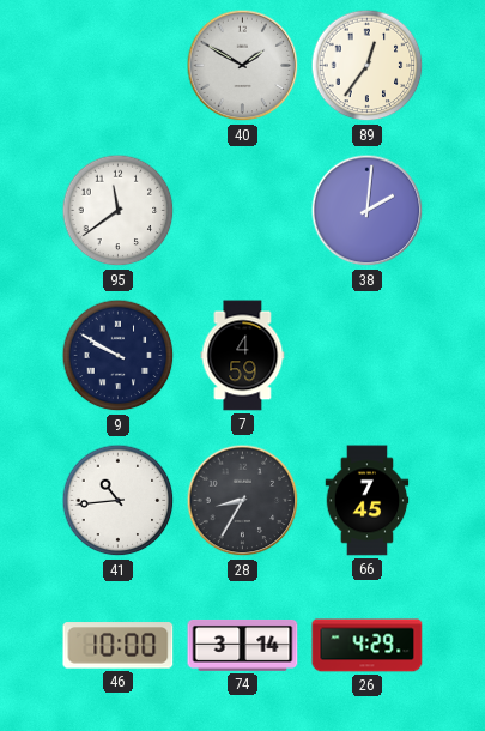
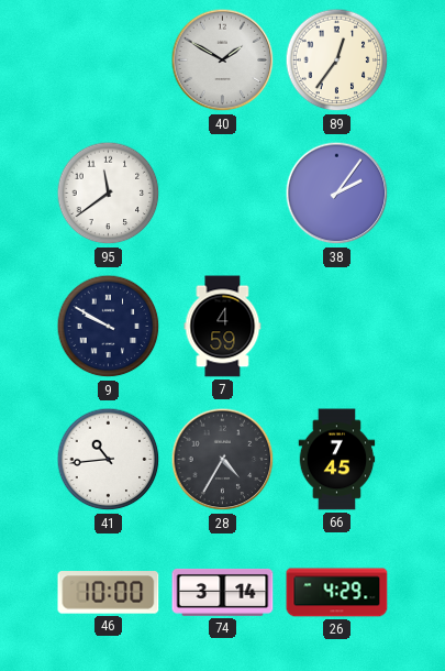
38: 2:01 -> 2:06
28: 8:35 -> 4:35
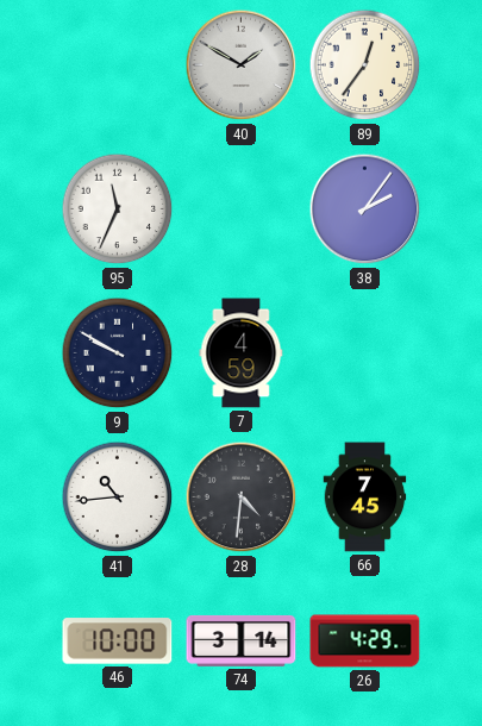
95: 11:39 -> 11:34
28: 4:35 -> 4:31
